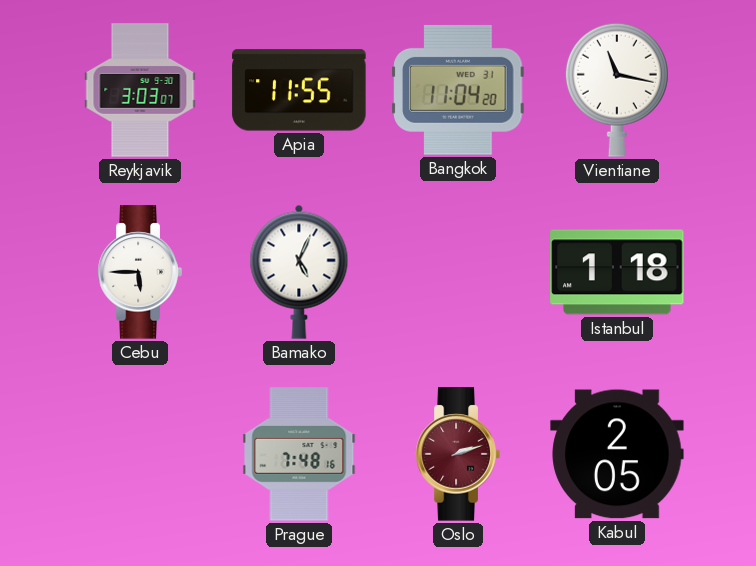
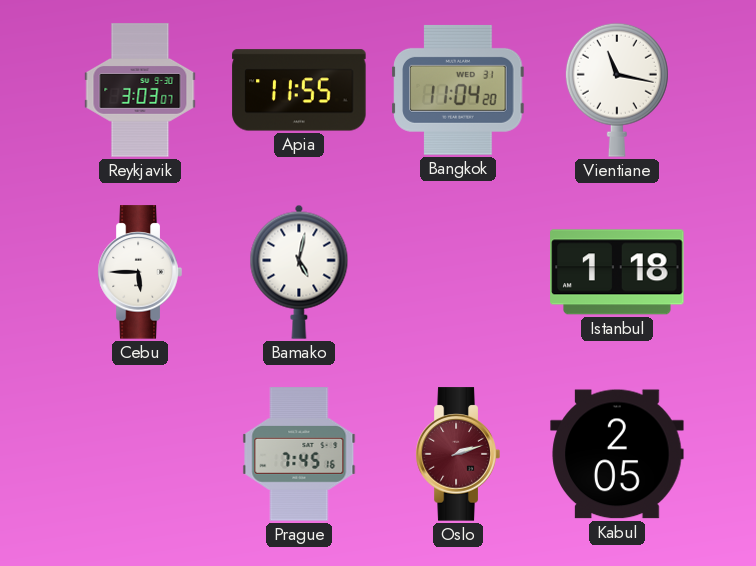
Bamako: 5:04 -> 5:02
Prague: 7:48 -> 7:45
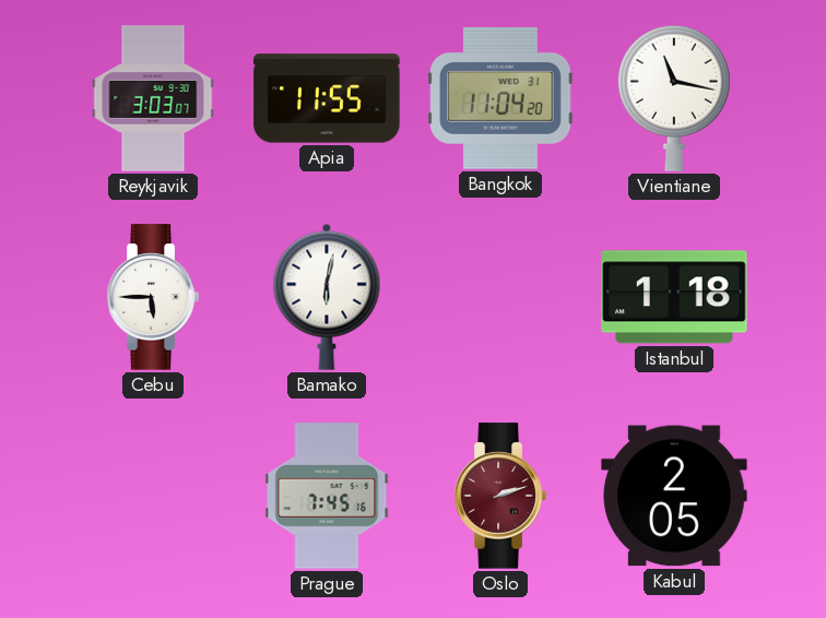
Bamako: 5:02 -> 6:02
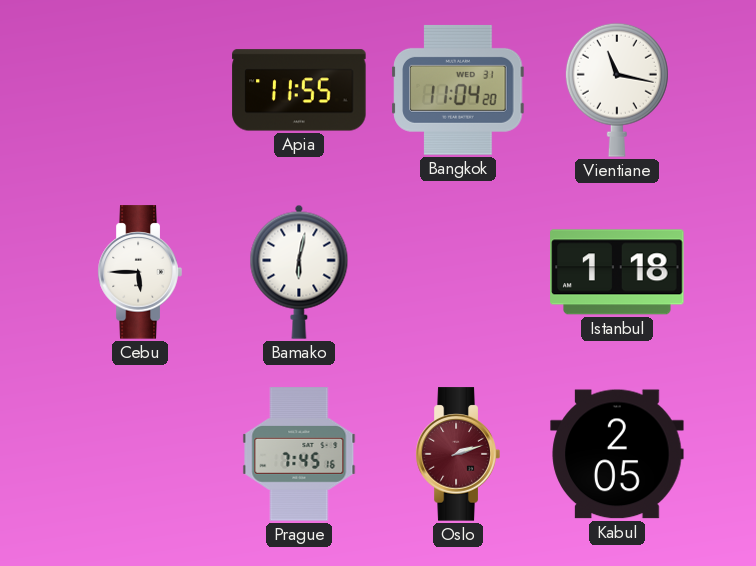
Reykjavik: 3:03 -> none
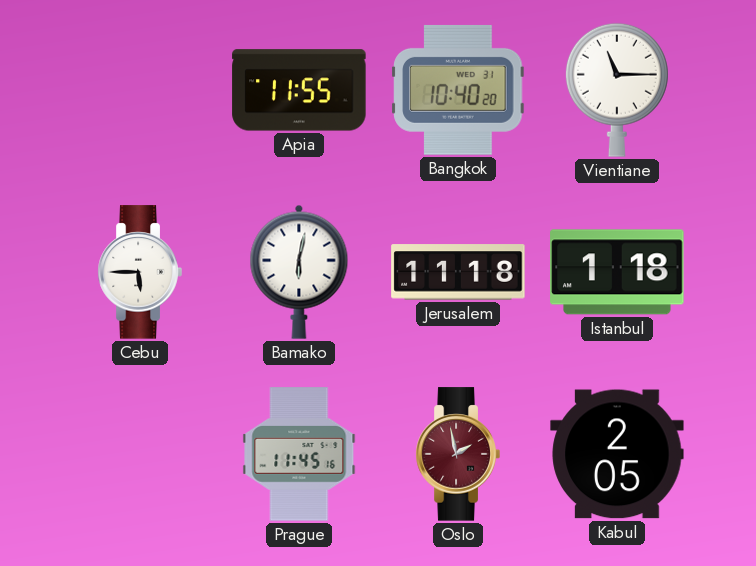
Bangkok: 11:04 -> 10:40
Vientiane: 11:17 -> 11:15
Jerusalem: none -> 11:18
Prague: 7:45 -> 11:45
Oslo: 2:12 -> 1:58
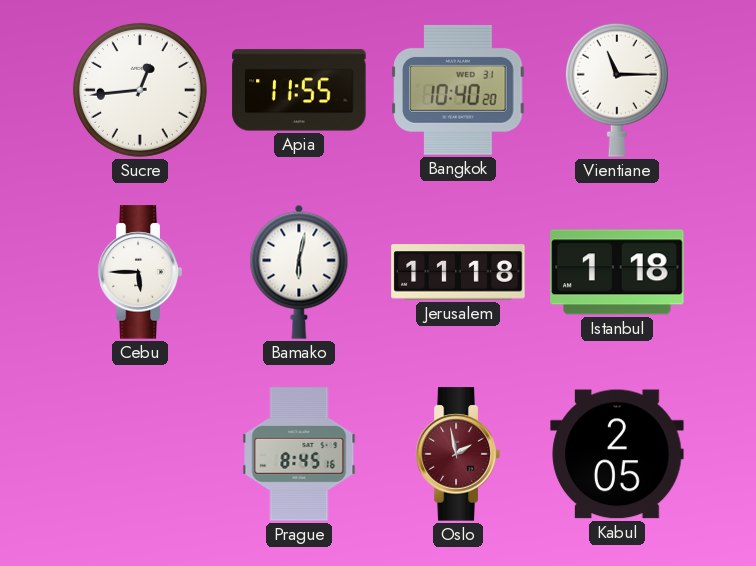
Sucre: none -> 12:44
Prague: 11:45 -> 8:45
